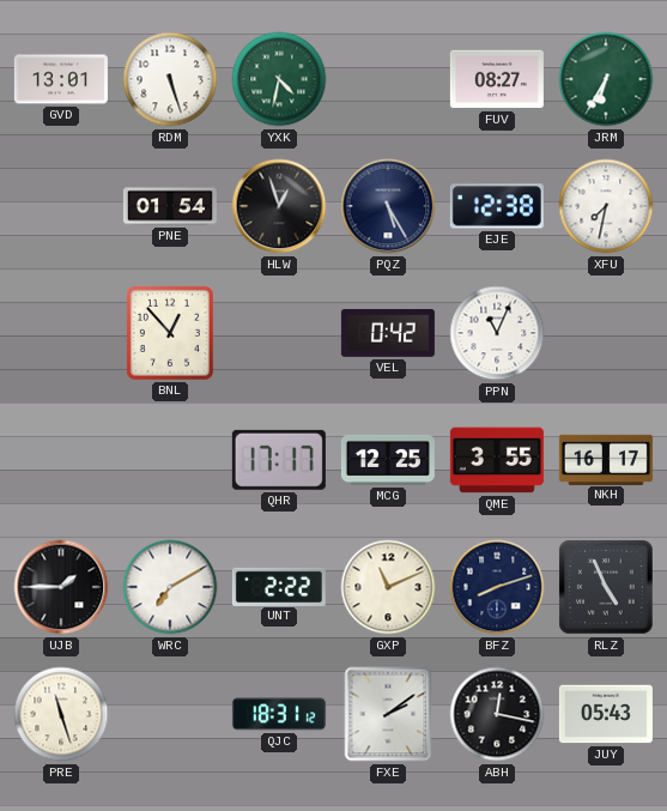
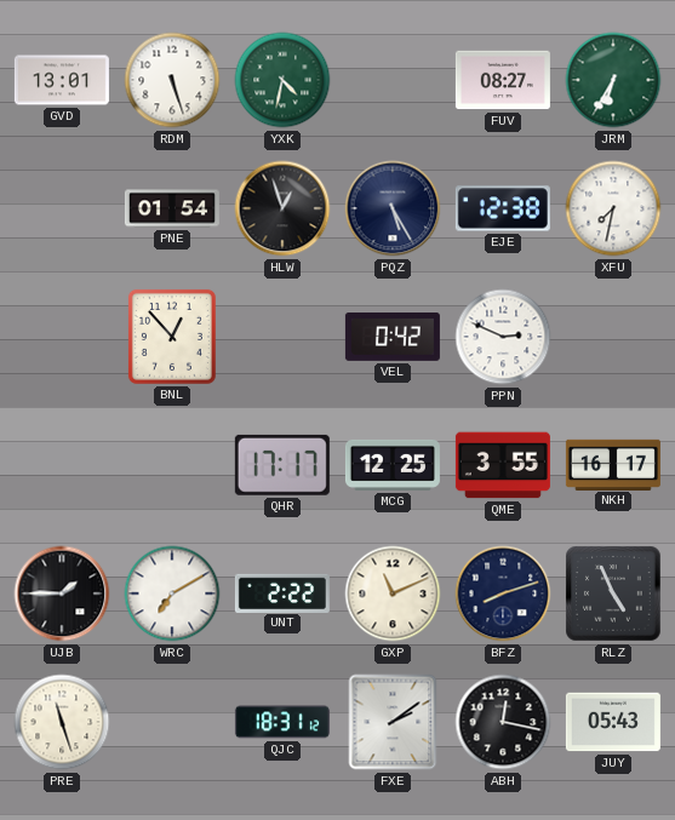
PPN: 11:04 -> 2:49
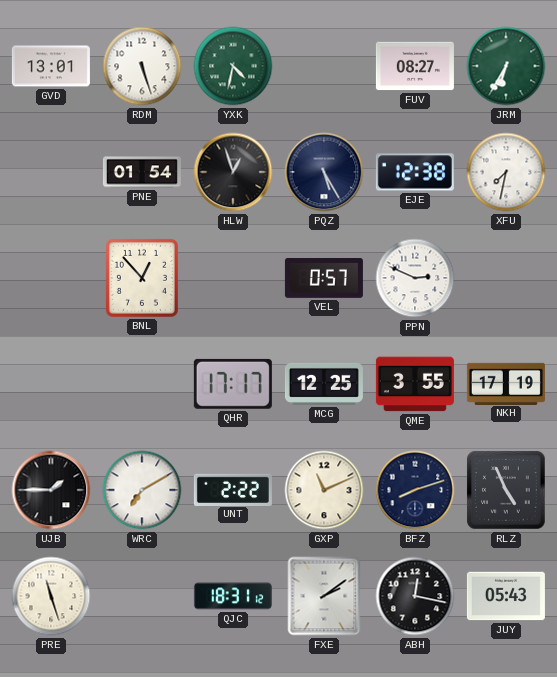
VEL: 0:42 -> 0:57
NKH: 16:17 -> 17:19
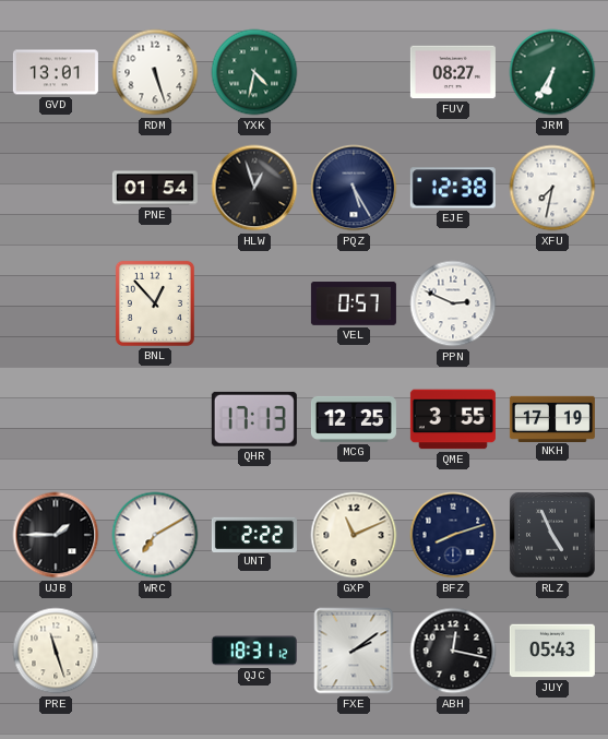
QHR: 17:17 -> 17:13
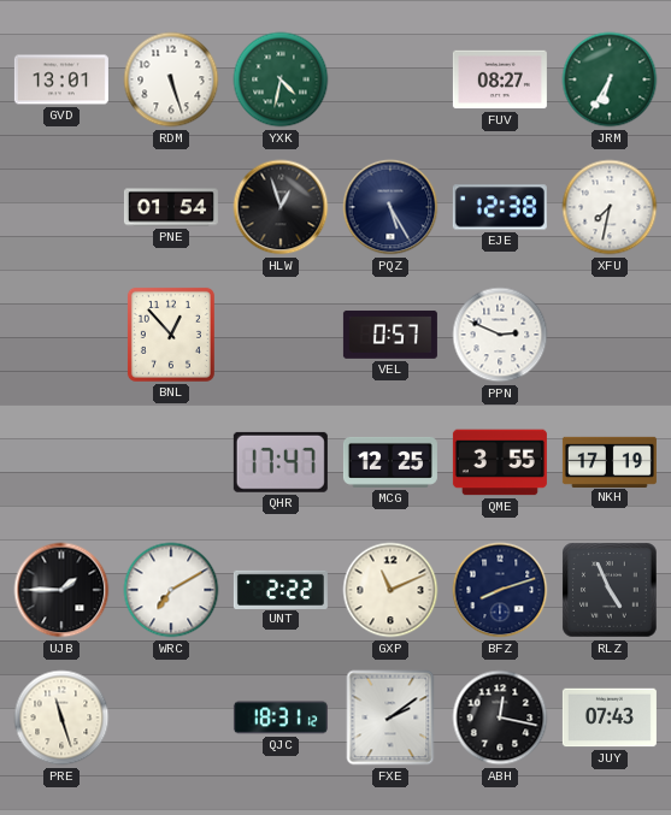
QHR: 17:13 -> 17:47
JUY: 05:43 -> 07:43
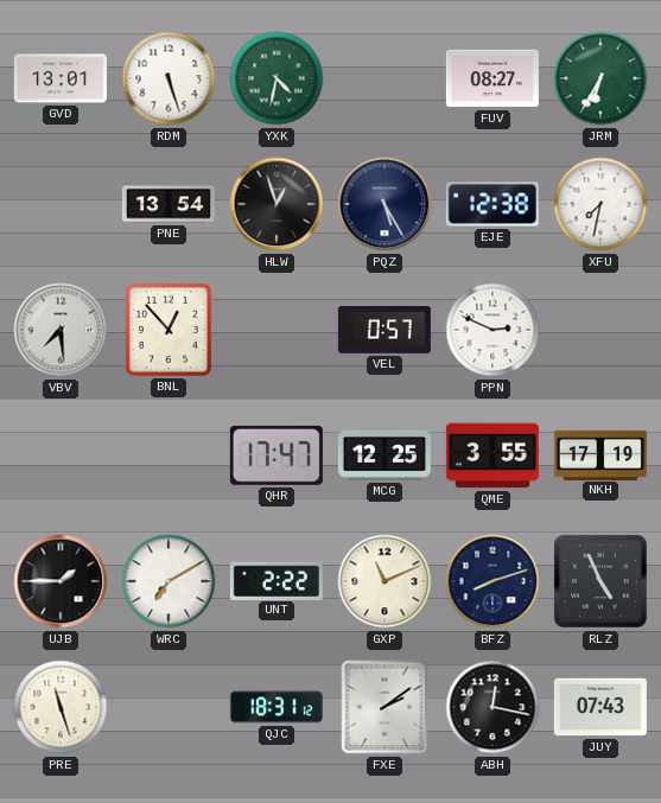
PNE: 01:54 -> 13:54
VBV: none -> 7:29
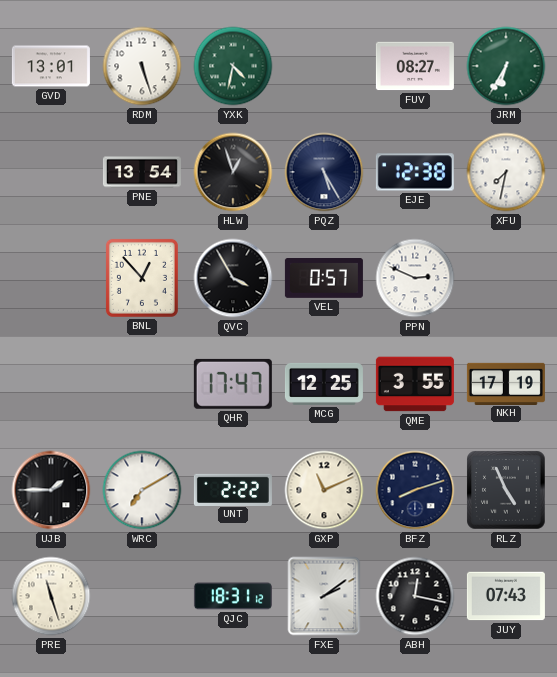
VBV: 7:29 -> none
QVC: none -> 3:55
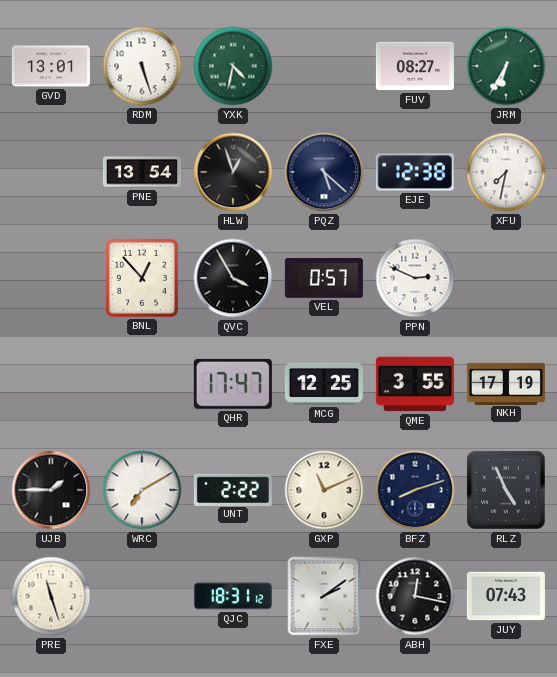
PQZ: 5:25 -> 5:22
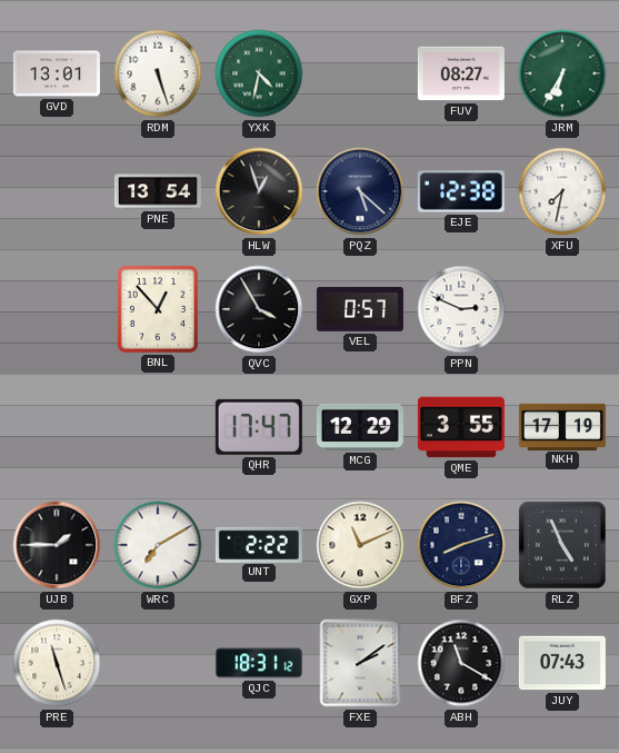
MCG: 12:25 -> 12:29
ABH: 12:17 -> 11:20
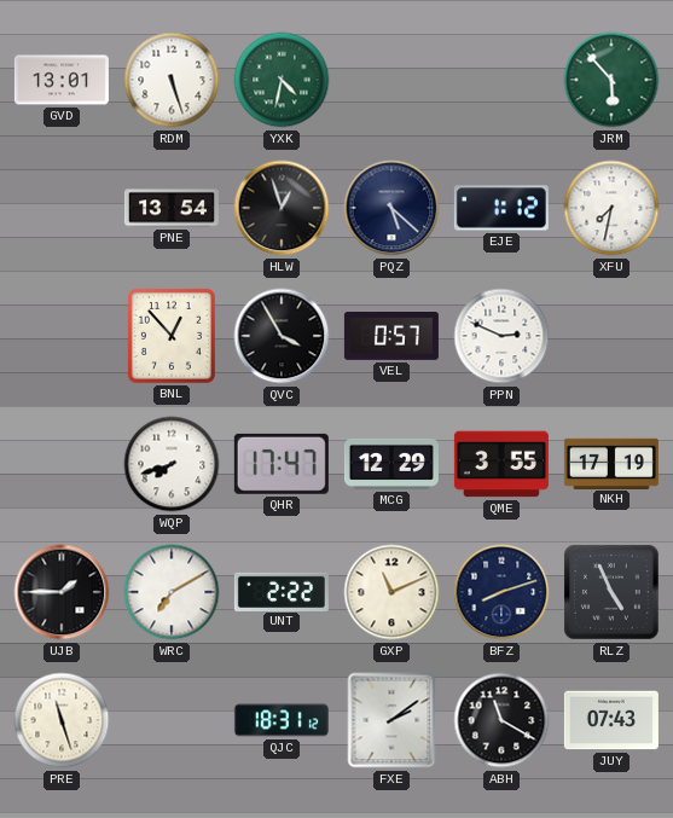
FUV: 08:27 -> none
JRM: 6:35 -> 5:53
EJE: 12:38 -> 1:12
WQP: none -> 7:42
